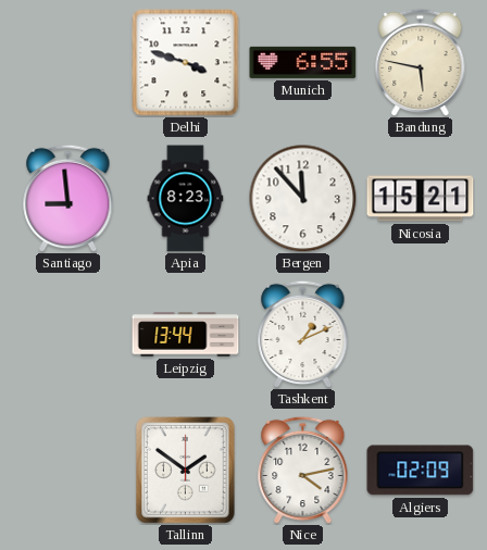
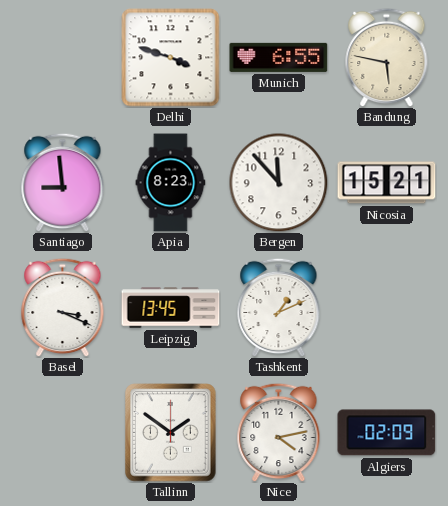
Basel: none -> 3:19
Leipzig: 13:44 -> 13:45
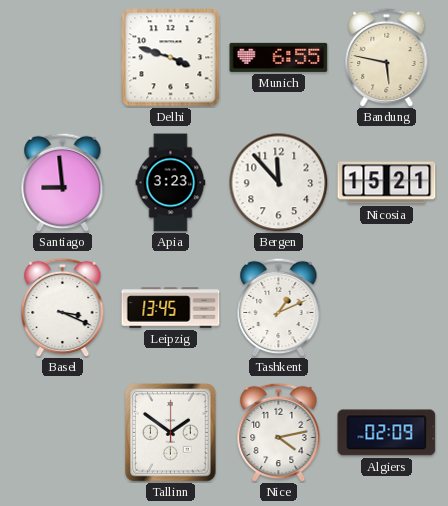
Apia: 8:23 -> 3:23
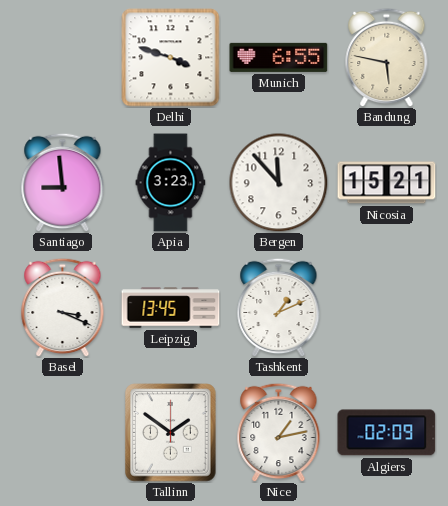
Nice: 4:13 -> 1:13
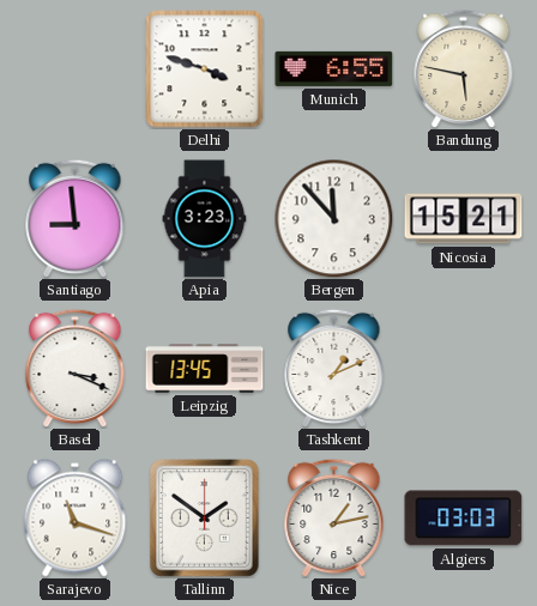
Sarajevo: none -> 11:18
Algiers: 02:09 -> 03:03
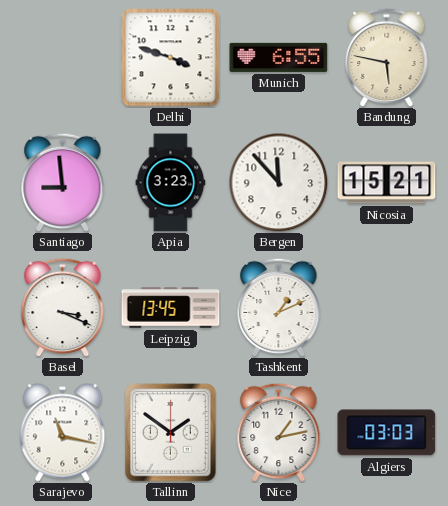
Sarajevo: 11:18 -> 11:17
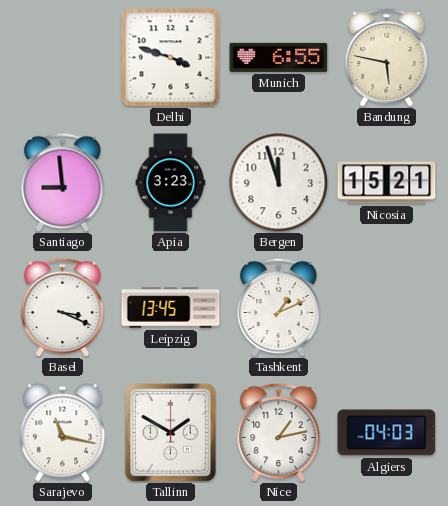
Bergen: 11:53 -> 11:57
Tallinn: 1:51 -> 1:50
Algiers: 03:03 -> 04:03
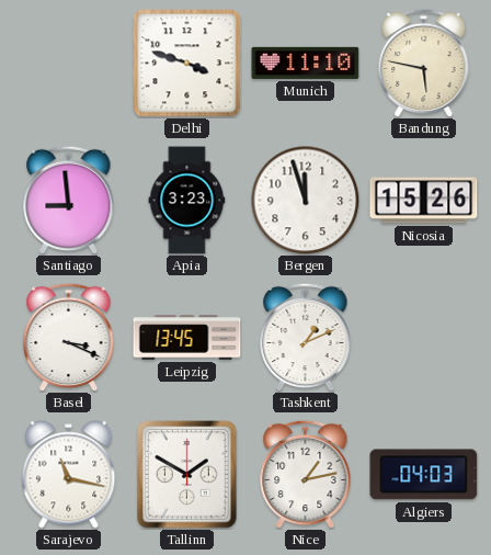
Munich: 6:55 -> 11:10
Nicosia: 15:21 -> 15:26
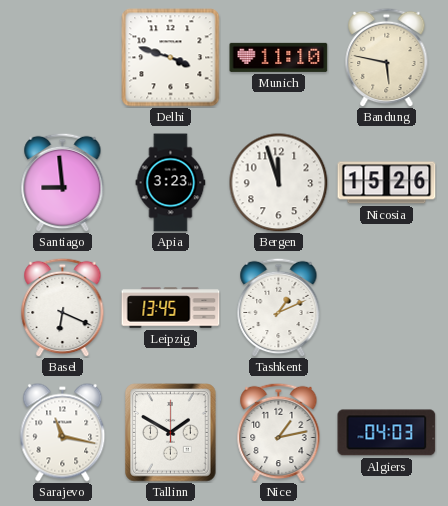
Basel: 3:19 -> 6:19
